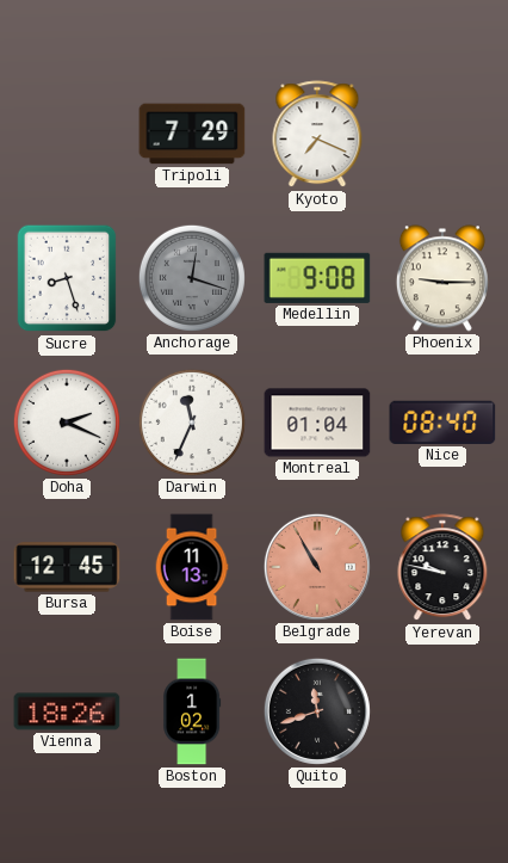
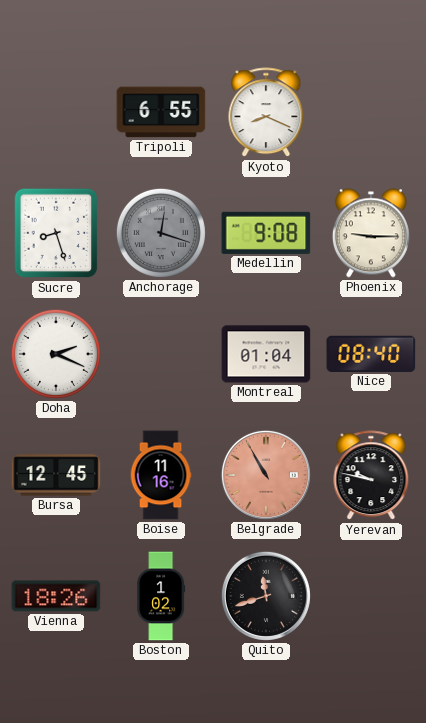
Tripoli: 7:29 -> 6:55
Kyoto: 7:19 -> 8:19
Darwin: 11:34 -> none
Boise: 11:13 -> 11:16
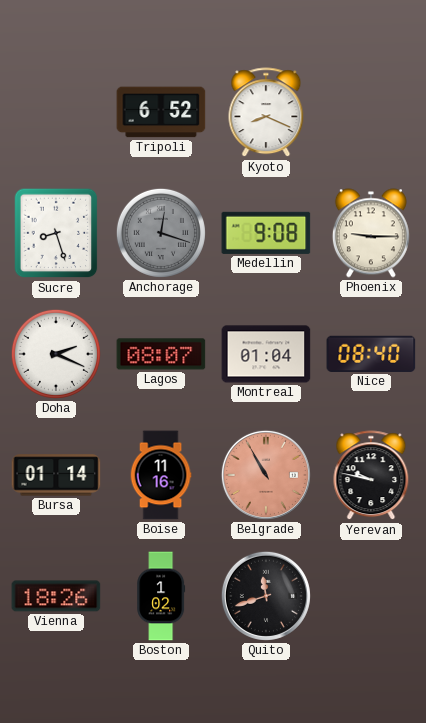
Tripoli: 6:55 -> 6:52
Lagos: none -> 08:07
Bursa: 12:45 -> 01:14
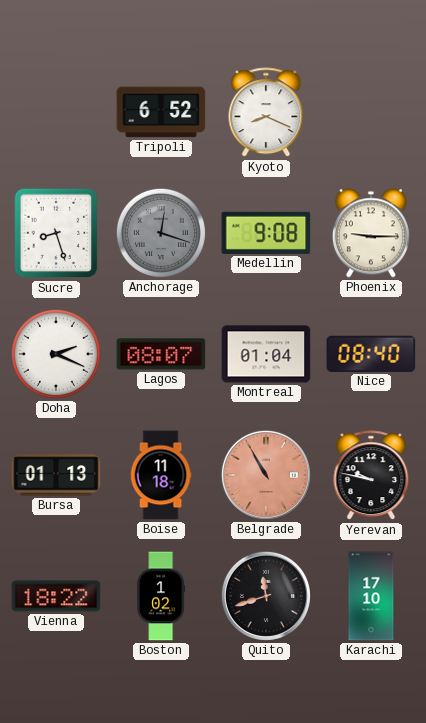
Bursa: 01:14 -> 01:13
Boise: 11:16 -> 11:18
Vienna: 18:26 -> 18:22
Karachi: none -> 17:10
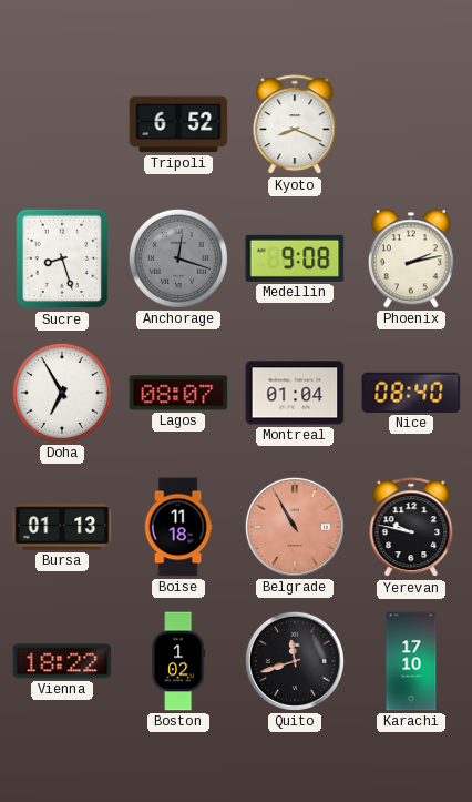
Phoenix: 9:15 -> 2:13
Doha: 2:19 -> 6:55
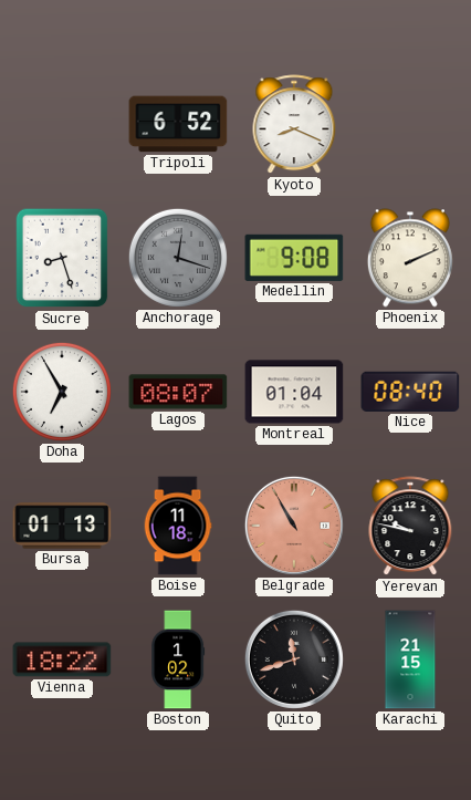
Phoenix: 2:13 -> 2:11
Karachi: 17:10 -> 21:15
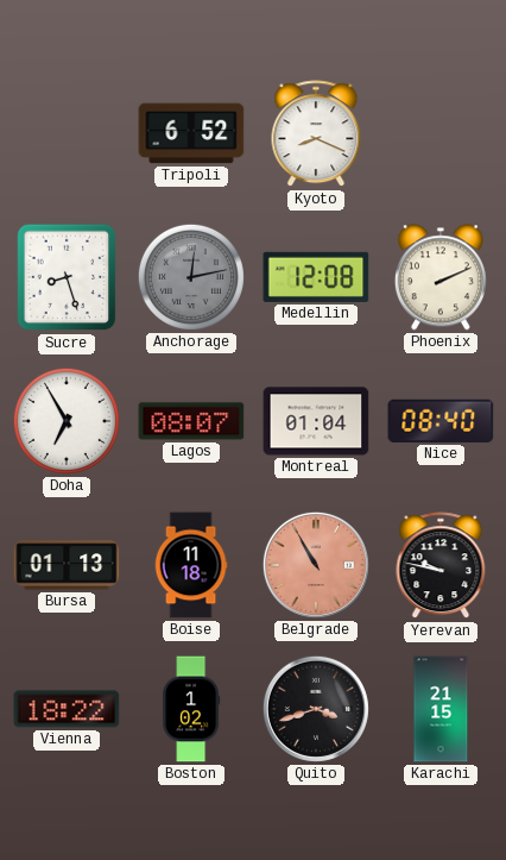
Anchorage: 12:18 -> 12:13
Medellin: 9:08 -> 12:08
Quito: 11:42 -> 3:42
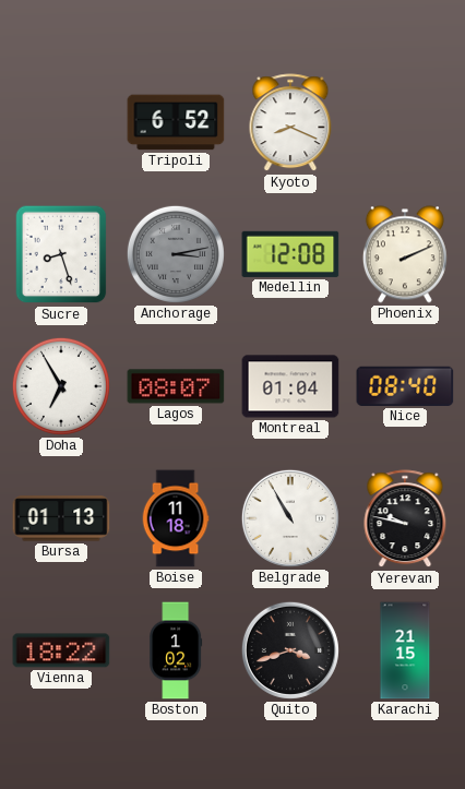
Anchorage: 12:13 -> 3:13
Belgrade dial: salmon -> white
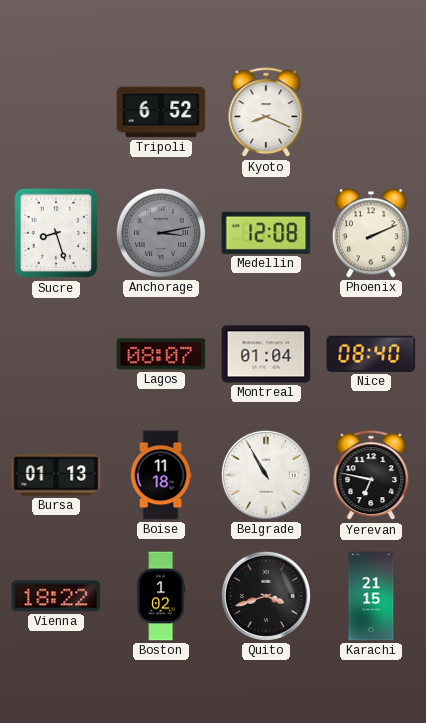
Doha: 6:55 -> none
Yerevan: 9:47 -> 6:47
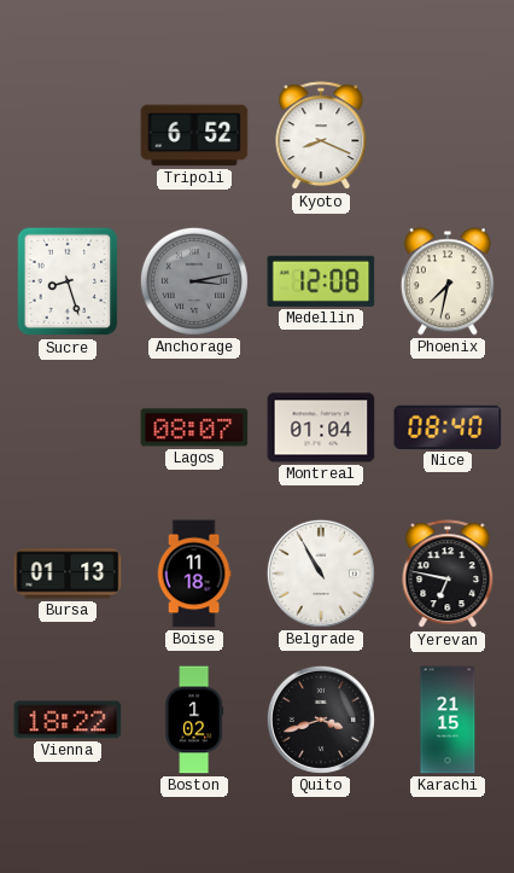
Phoenix: 2:11 -> 7:32
